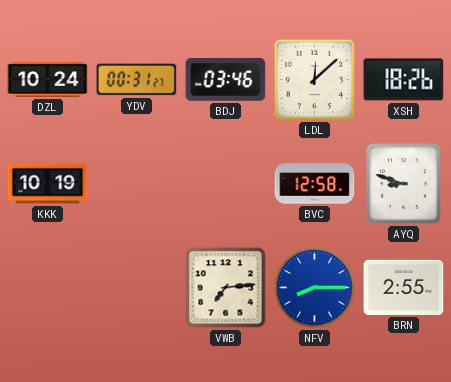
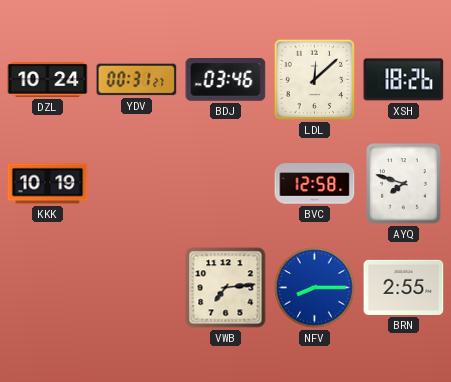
AYQ: 8:48 -> 7:48
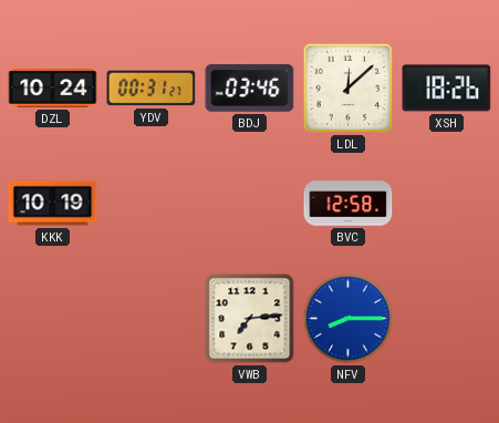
AYQ: 7:48 -> none
BRN: 2:55 -> none
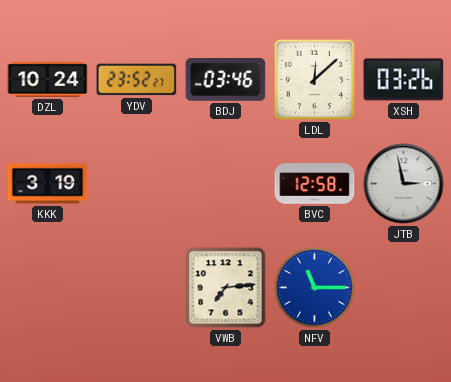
YDV: 00:31 -> 23:52
XSH: 18:26 -> 03:26
KKK: 10:19 -> 3:19
JTB: none -> 2:58
NFV: 8:15 -> 11:15
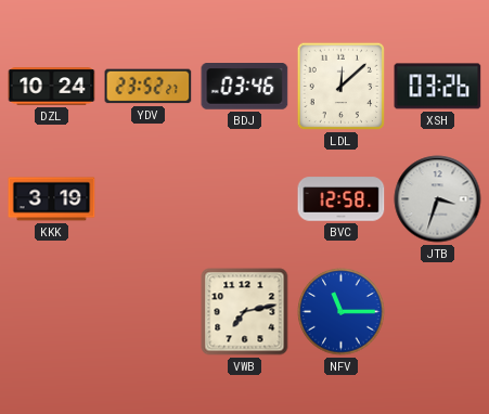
JTB: 2:58 -> 3:33
VWB: 7:14 -> 7:13
